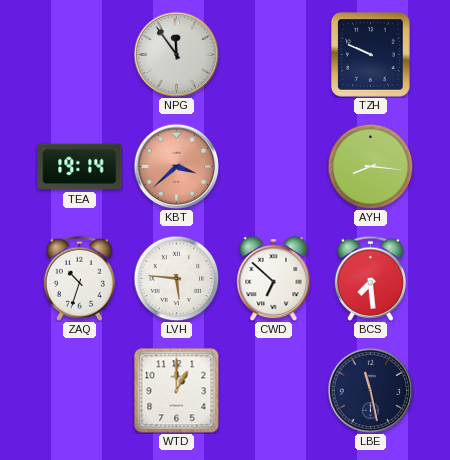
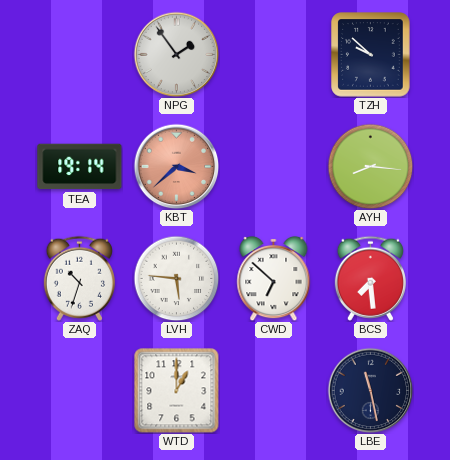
NPG: 11:54 -> 1:54
TZH: 9:49 -> 9:52
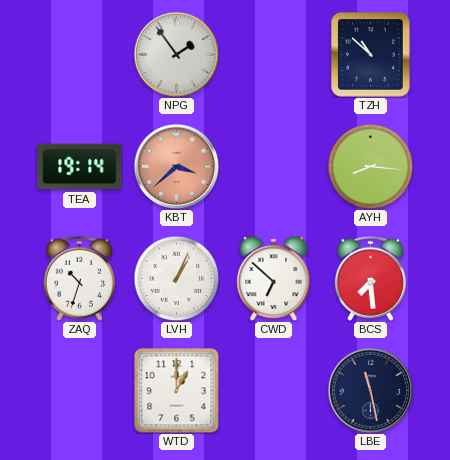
TZH: 9:52 -> 10:52
LVH: 5:46 -> 1:04
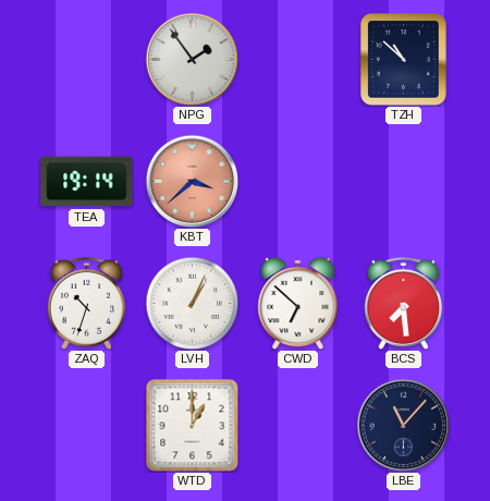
AYH: 8:16 -> none
LBE: 11:28 -> 11:07
